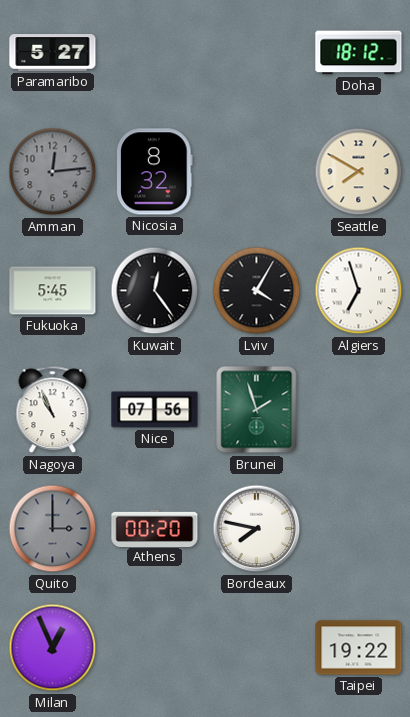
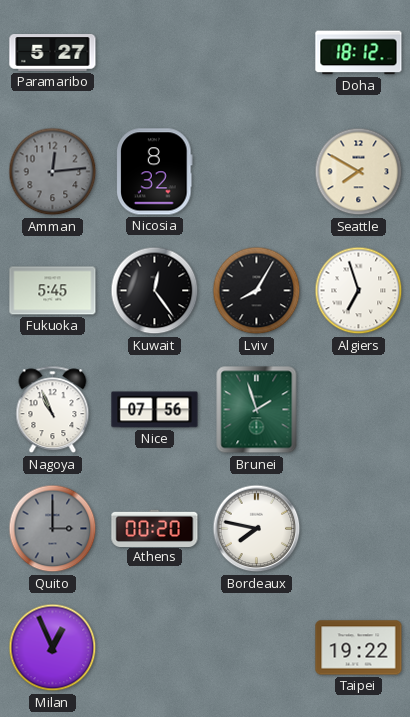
Lviv: 4:05 -> 8:05
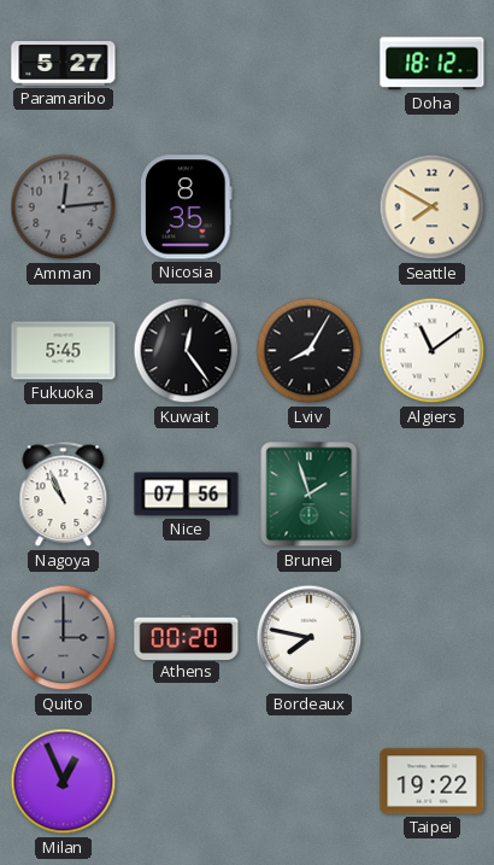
Nicosia: 8:32 -> 8:35
Algiers: 6:57 -> 11:09
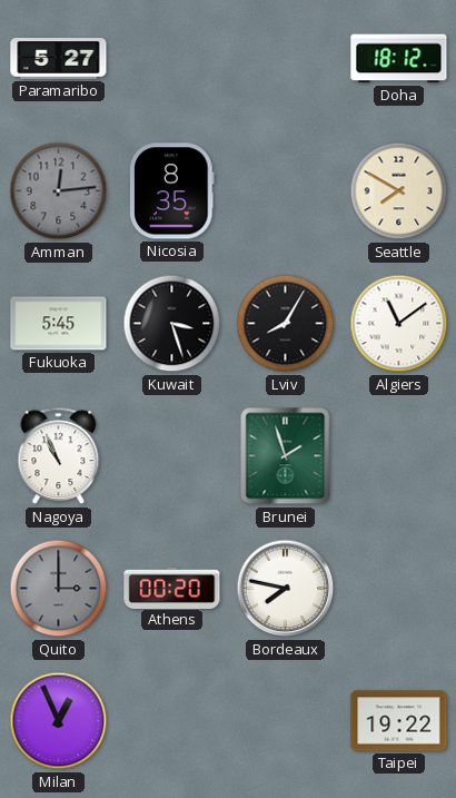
Kuwait: 12:24 -> 3:27
Nice: 07:56 -> none
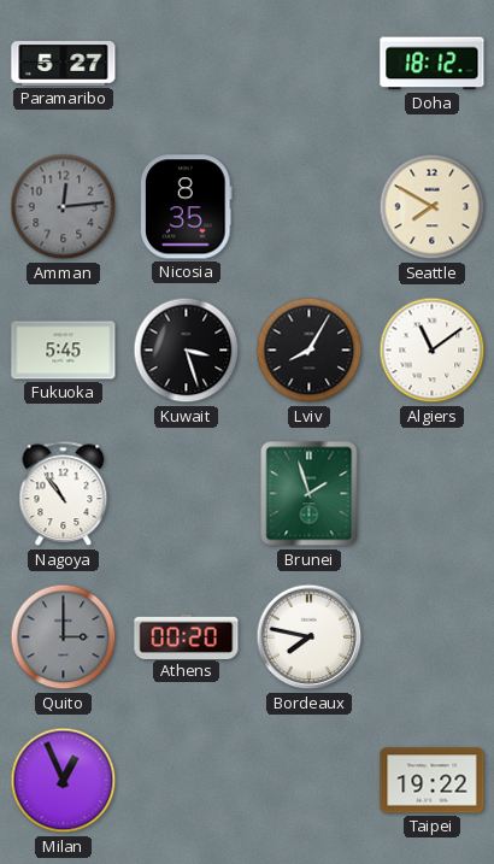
Nagoya: 10:56 -> 10:54
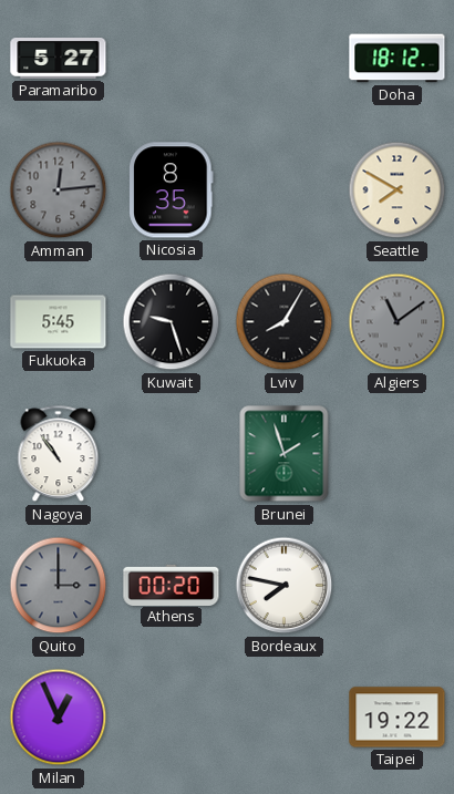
Kuwait: 3:27 -> 9:27
Algiers dial: white -> grey
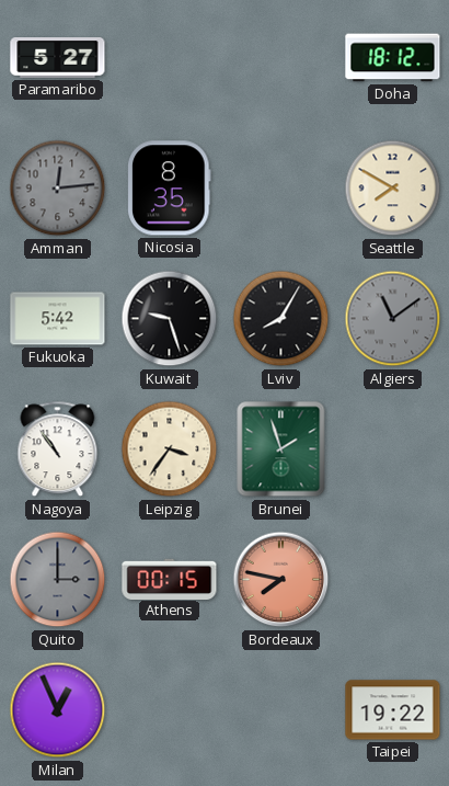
Fukuoka: 5:45 -> 5:42
Leipzig: none -> 3:36
Athens: 00:20 -> 00:15
Bordeaux dial: white -> salmon
